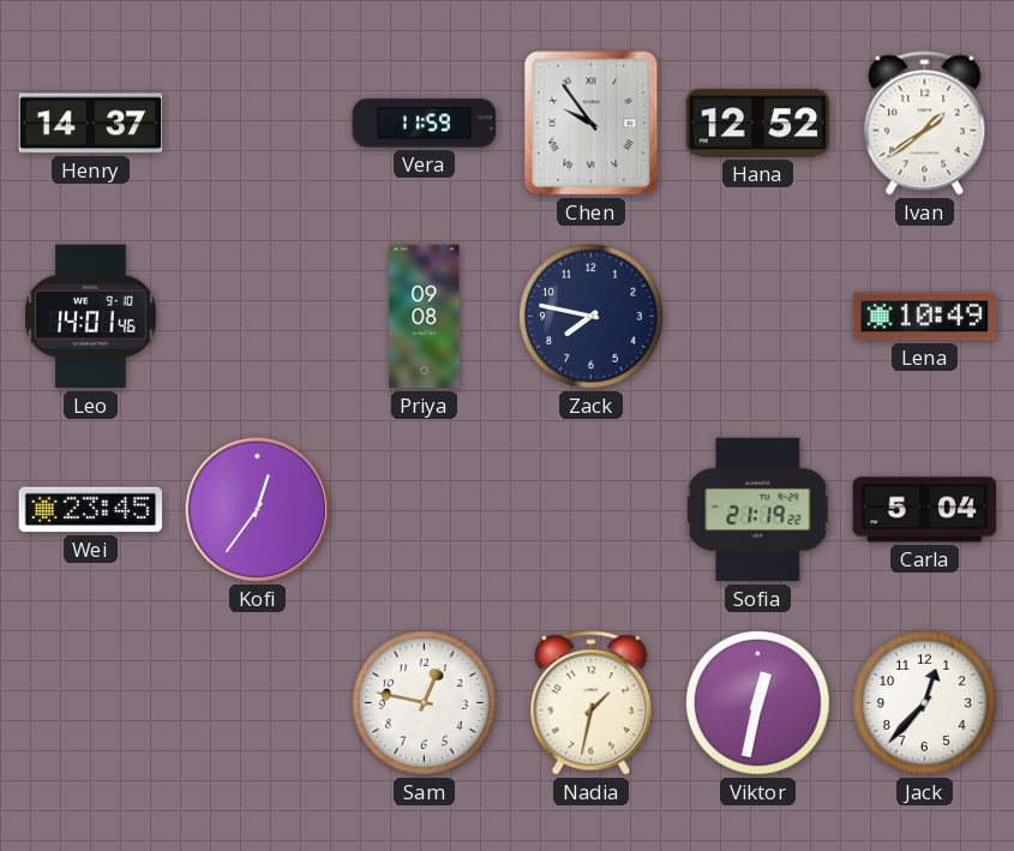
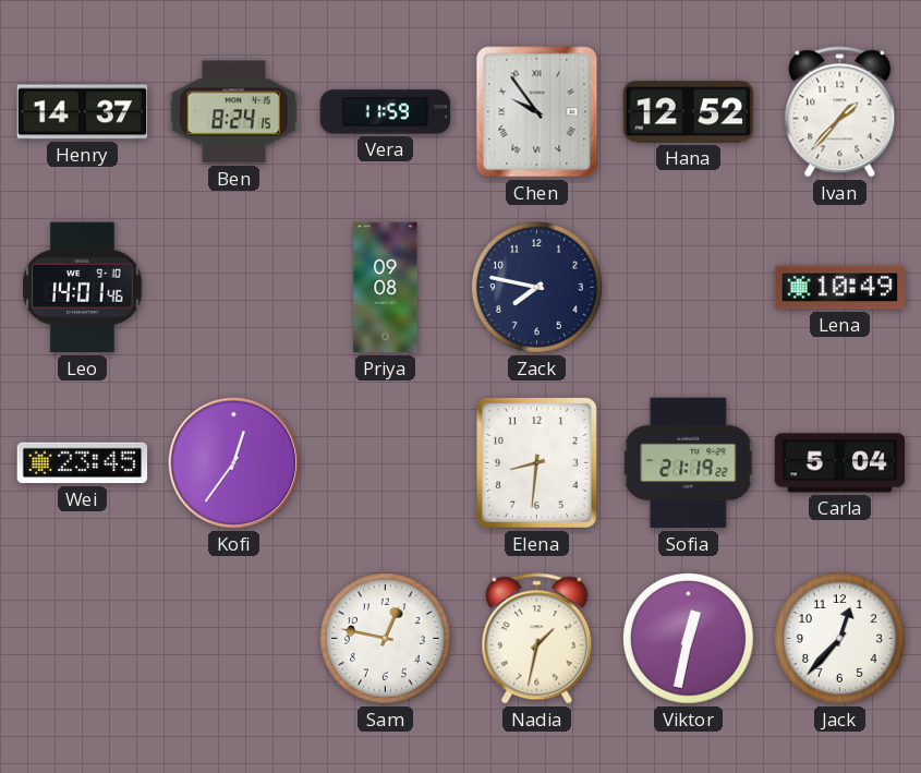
Ben: none -> 8:24
Ivan: 1:39 -> 1:37
Elena: none -> 8:31
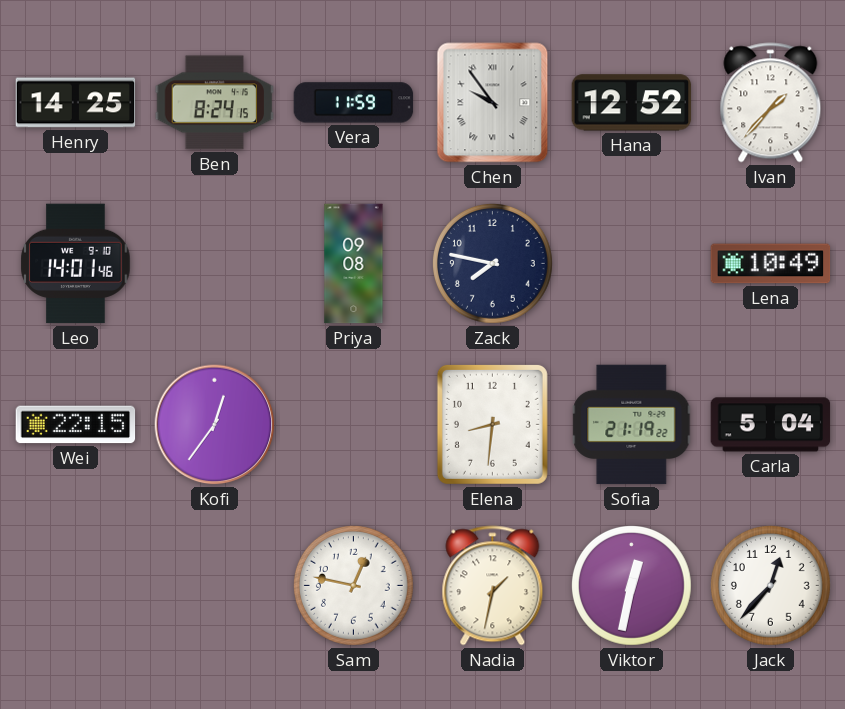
Henry: 14:37 -> 14:25
Wei: 23:45 -> 22:15
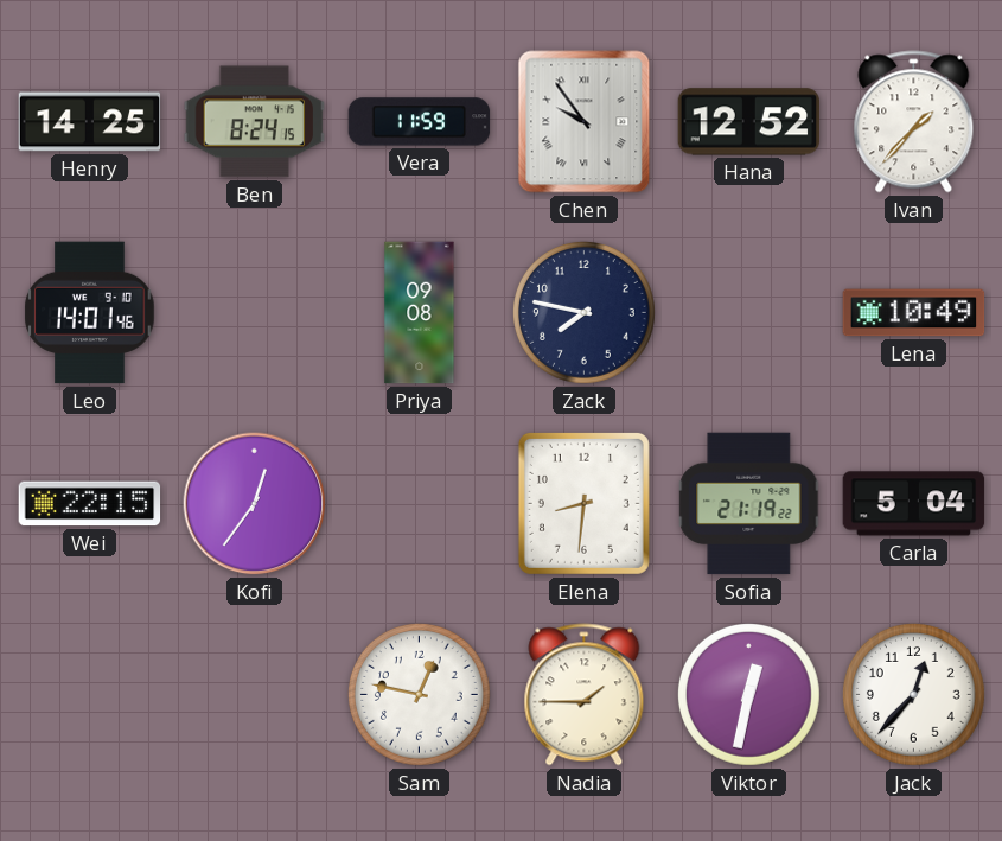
Nadia: 1:32 -> 1:45
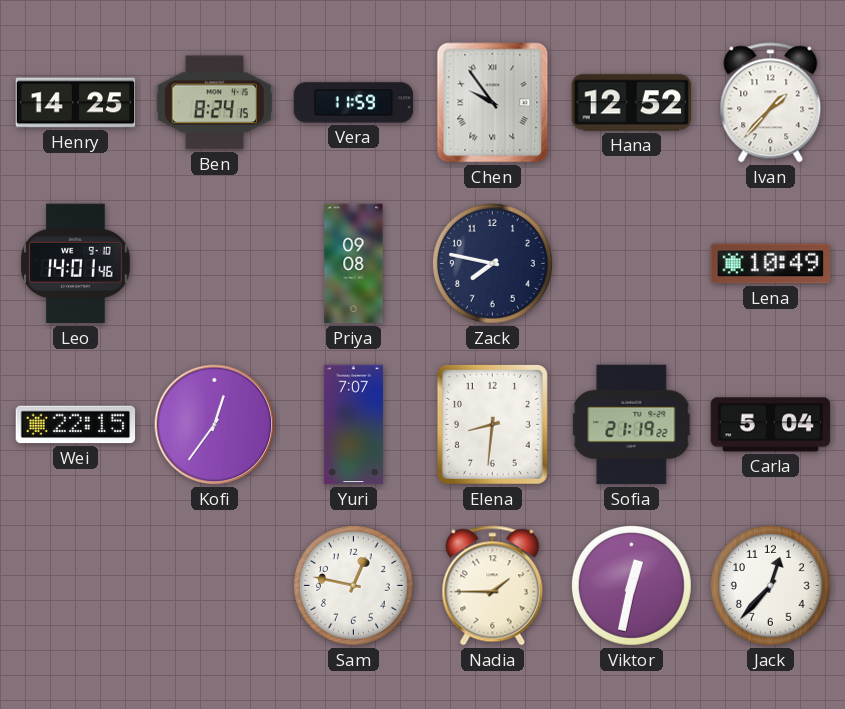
Yuri: none -> 7:07
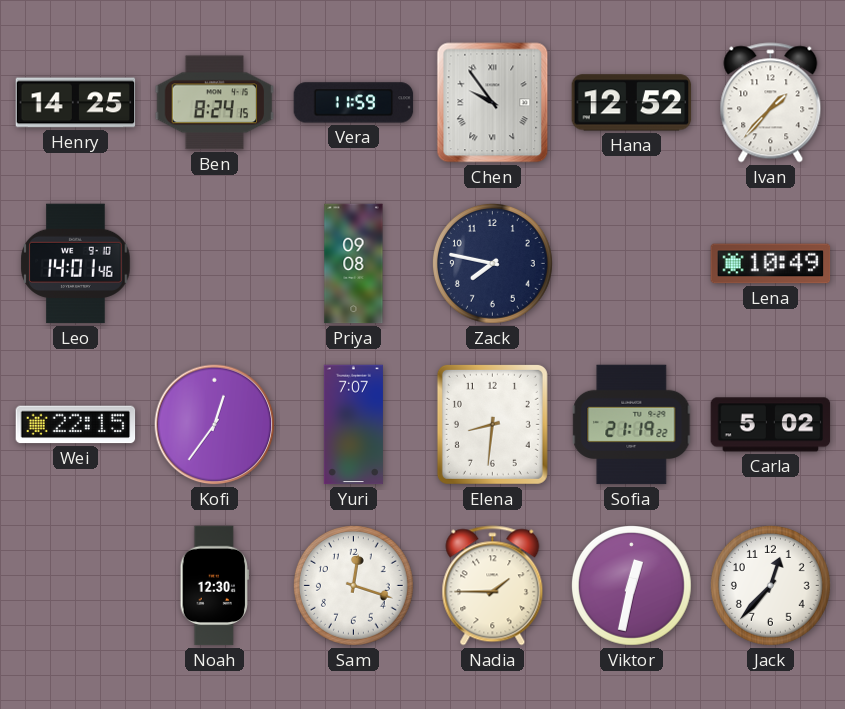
Carla: 5:04 -> 5:02
Noah: none -> 12:30
Sam: 12:47 -> 12:18
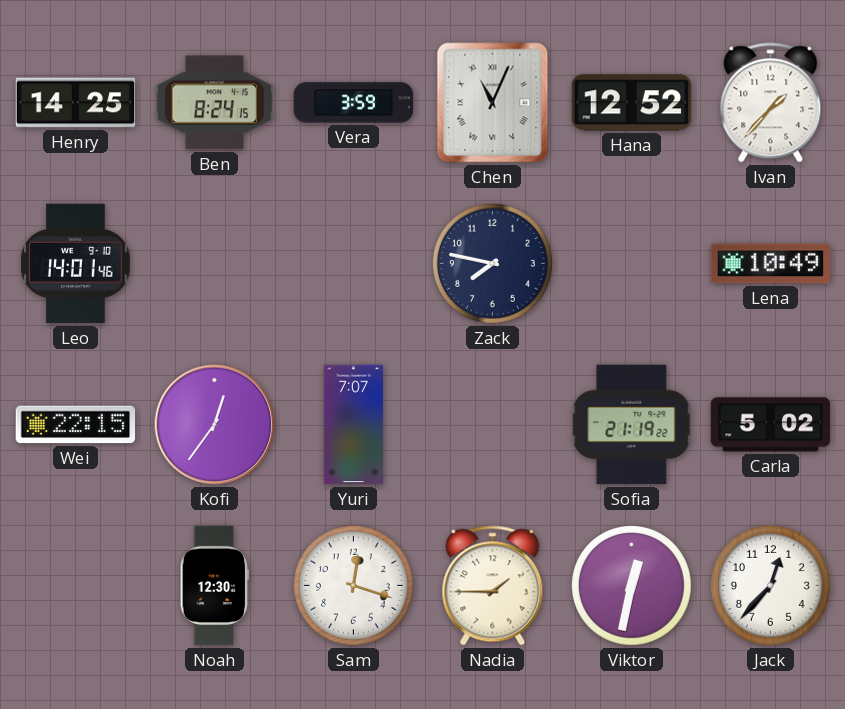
Vera: 11:59 -> 3:59
Chen: 9:54 -> 11:04
Priya: 09:08 -> none
Elena: 8:31 -> none
